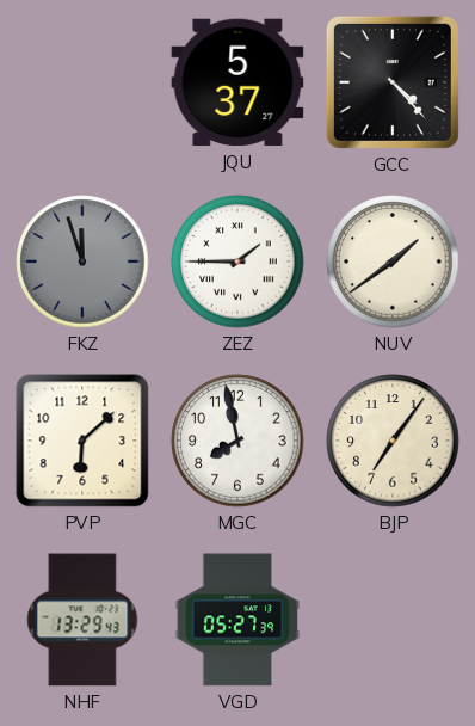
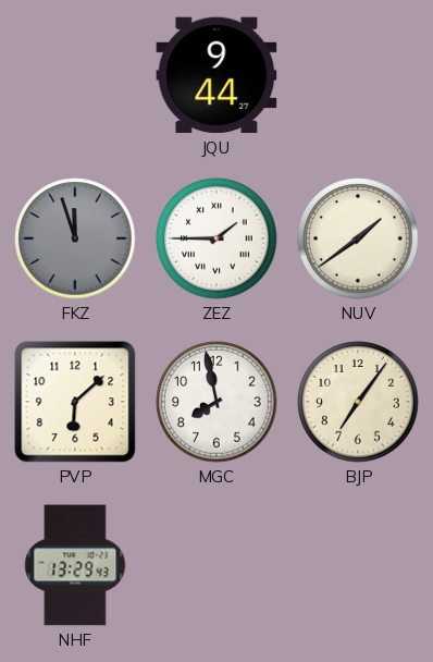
JQU: 5:37 -> 9:44
GCC: 4:23 -> none
VGD: 05:27 -> none
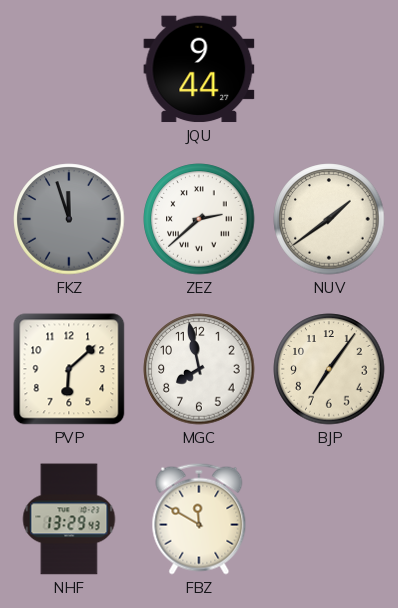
ZEZ: 1:45 -> 2:38
FBZ: none -> 11:50
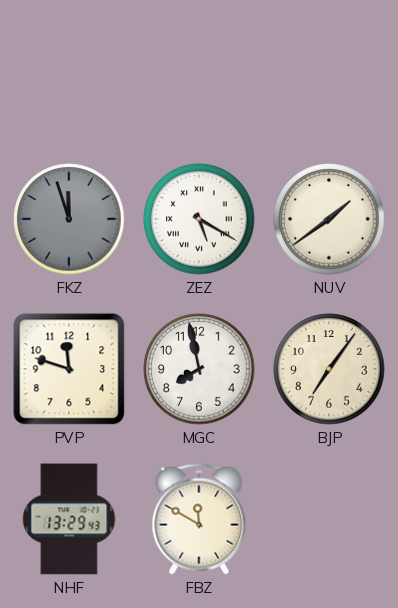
JQU: 9:44 -> none
ZEZ: 2:38 -> 5:20
PVP: 6:08 -> 11:48
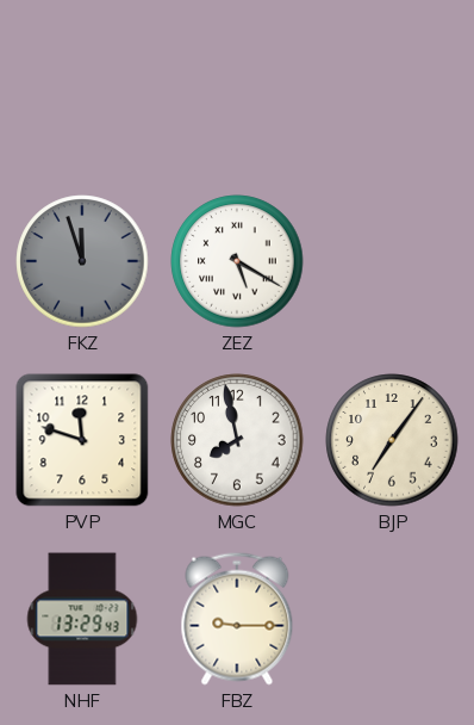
NUV: 1:39 -> none
FBZ: 11:50 -> 9:15
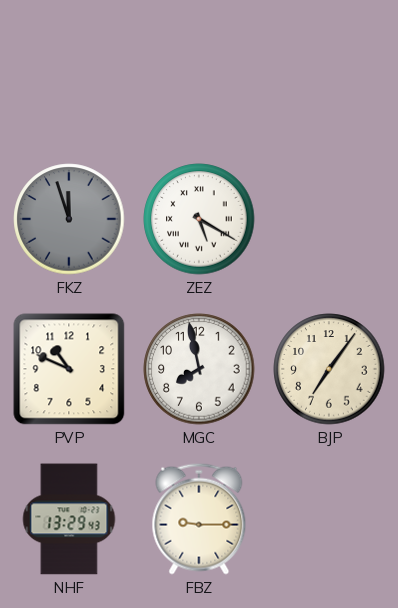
PVP: 11:48 -> 10:49
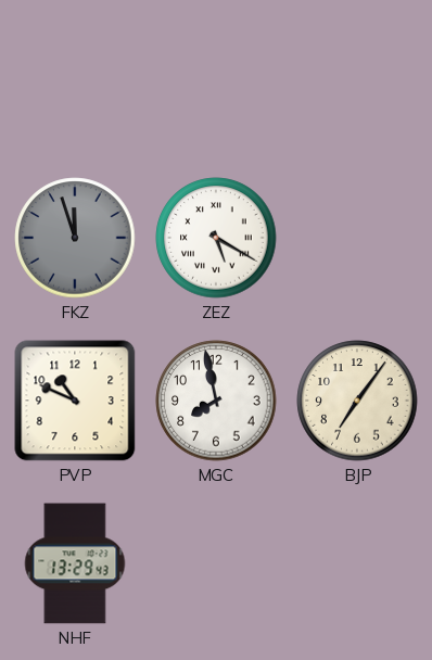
FBZ: 9:15 -> none
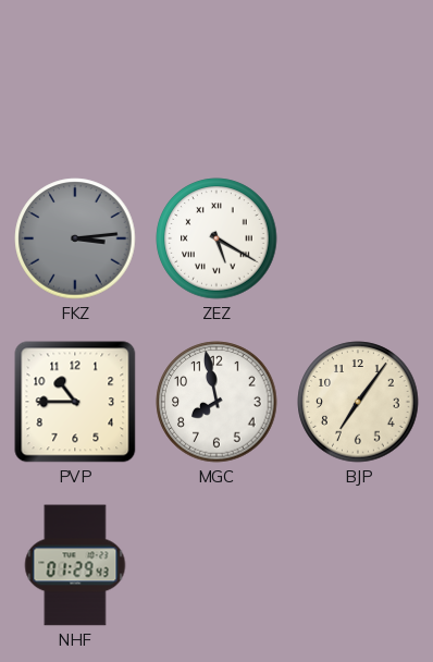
FKZ: 11:57 -> 3:14
PVP: 10:49 -> 10:45
NHF: 13:29 -> 01:29
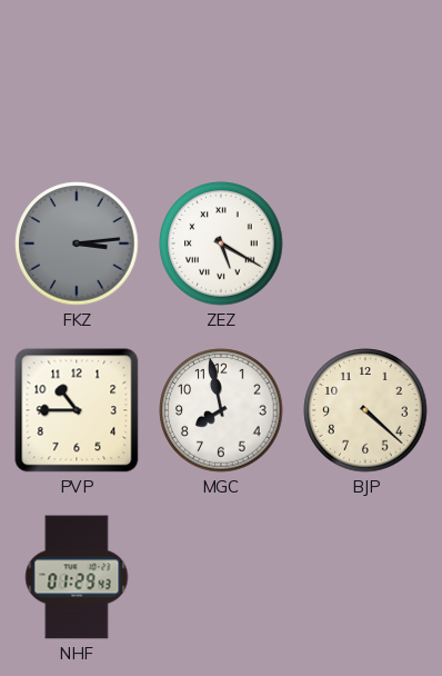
BJP: 7:06 -> 4:22
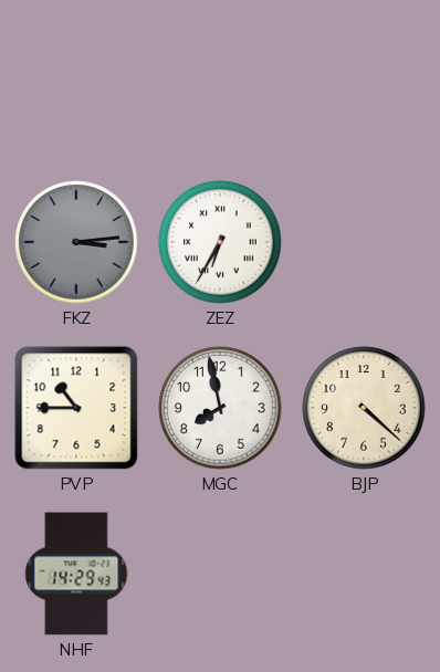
ZEZ: 5:20 -> 6:35
NHF: 01:29 -> 14:29
